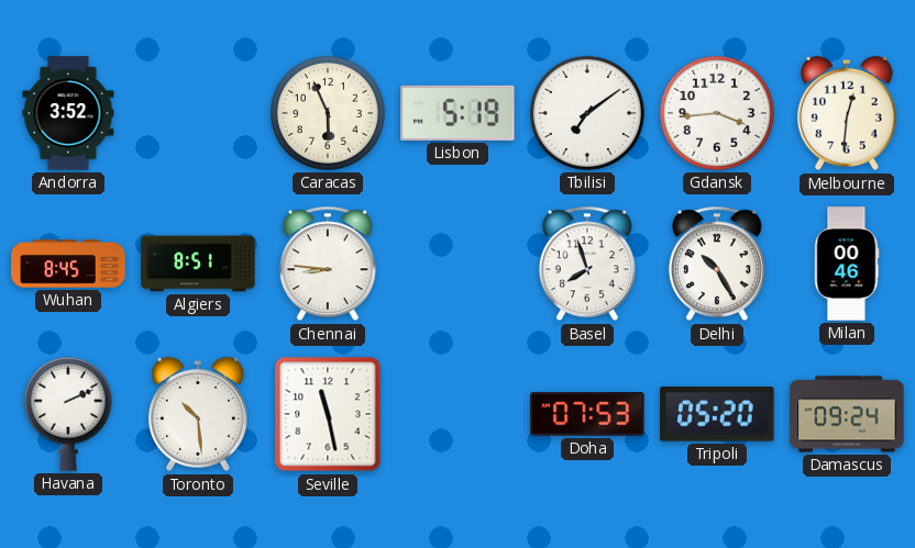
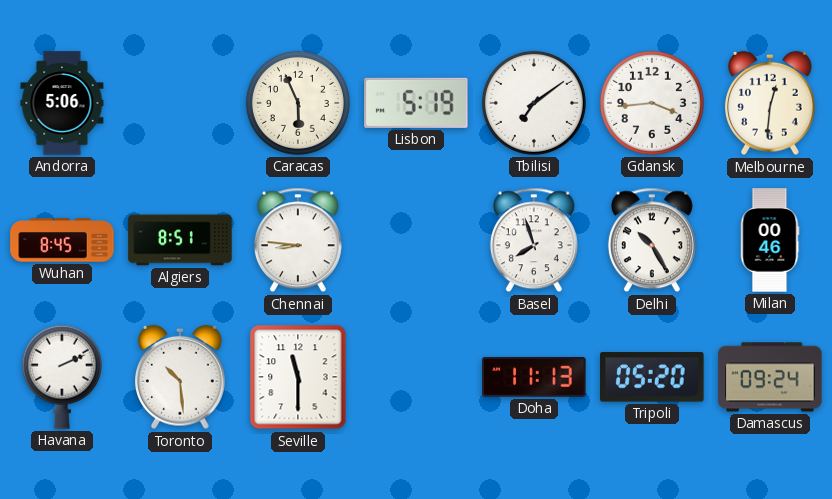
Andorra: 3:52 -> 5:06
Seville: 11:28 -> 11:30
Doha: 07:53 -> 11:13
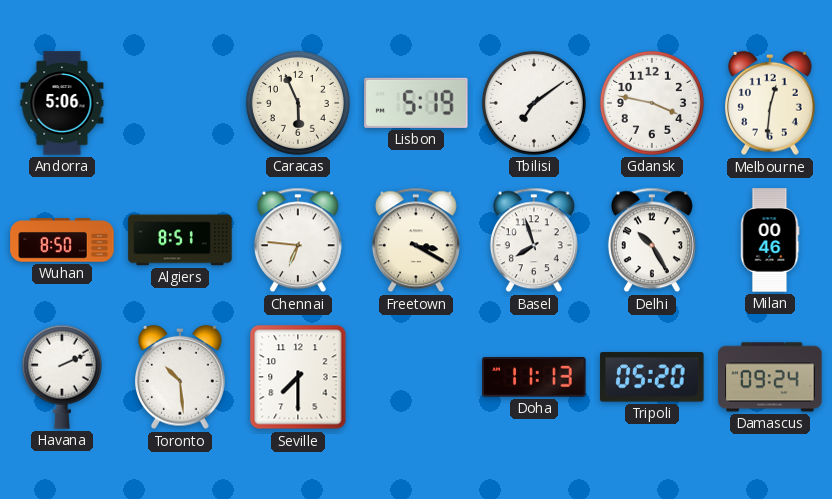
Gdansk: 3:44 -> 3:47
Wuhan: 8:45 -> 8:50
Chennai: 8:46 -> 6:46
Freetown: none -> 3:20
Seville: 11:30 -> 7:30
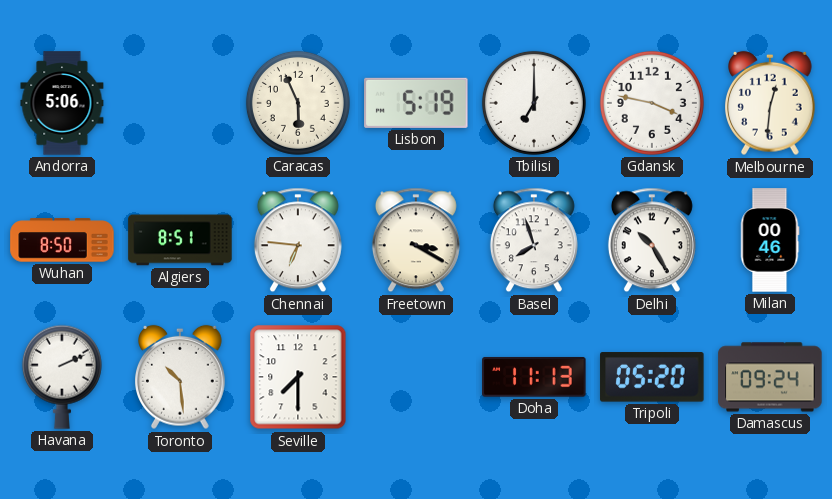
Tbilisi: 7:09 -> 7:00
